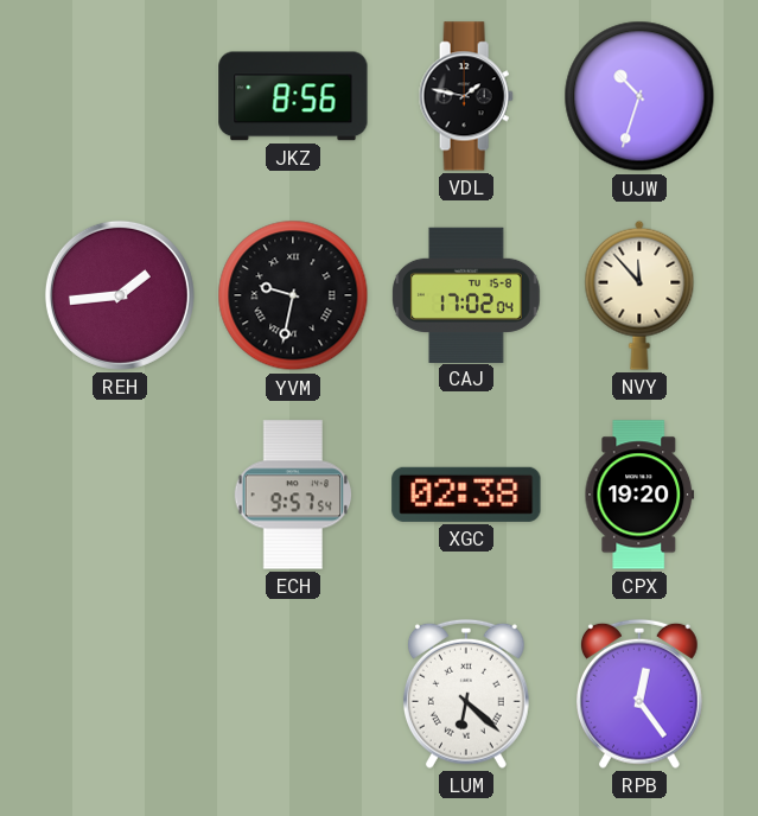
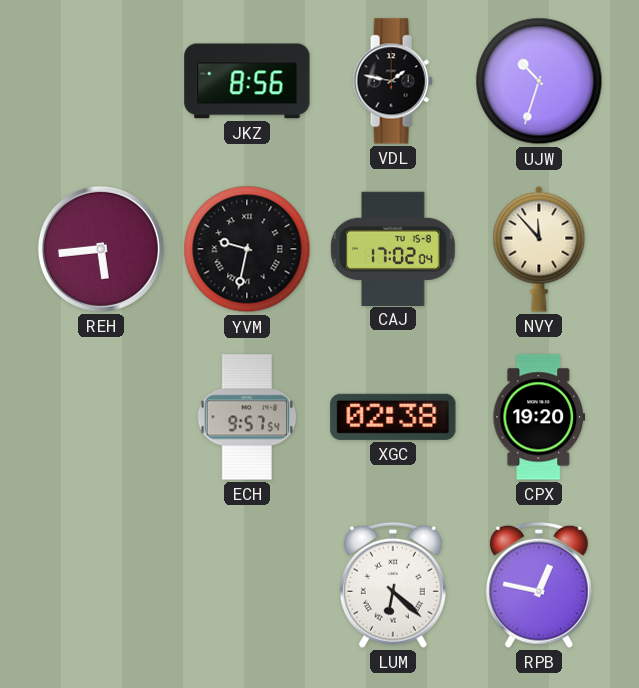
REH: 1:44 -> 5:44
RPB: 12:24 -> 12:47
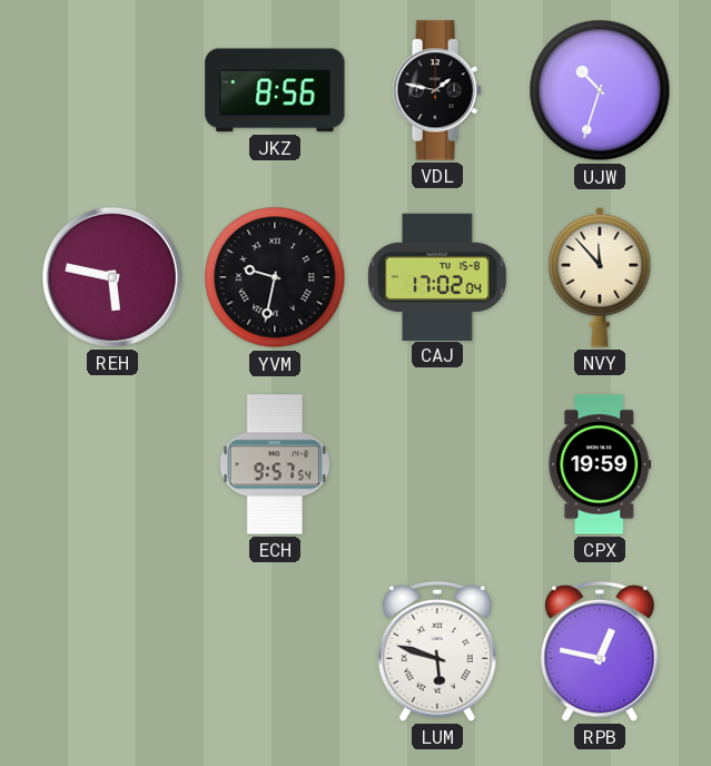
REH: 5:44 -> 5:47
XGC: 02:38 -> none
CPX: 19:20 -> 19:59
LUM: 6:22 -> 5:48
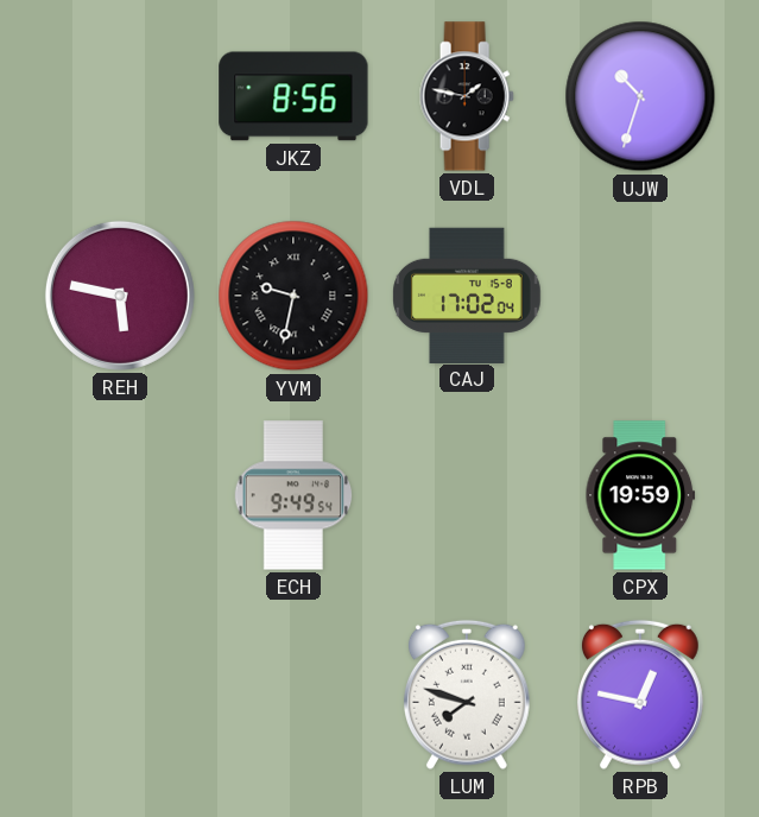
NVY: 11:53 -> none
ECH: 9:57 -> 9:49
LUM: 5:48 -> 7:48
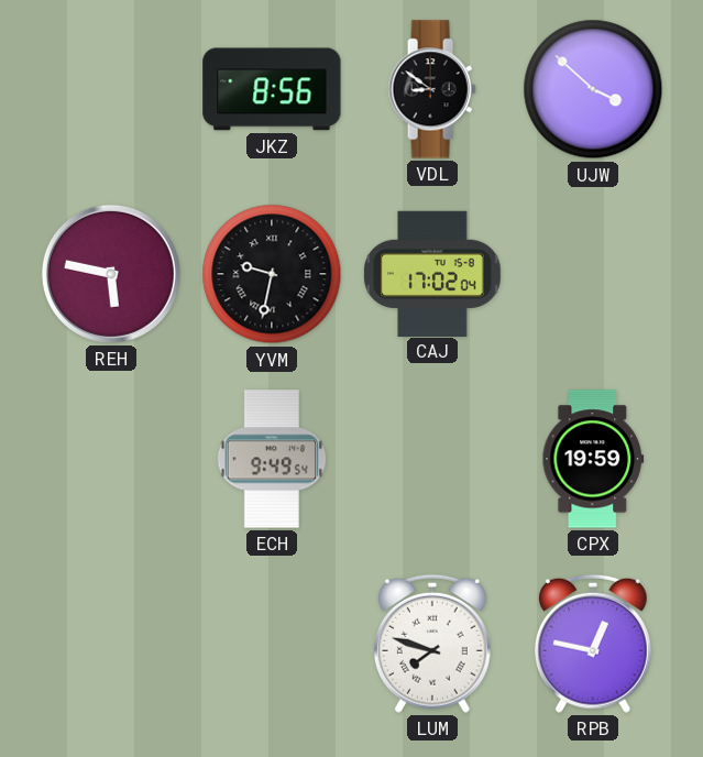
VDL: 1:47 -> 8:51
UJW: 10:33 -> 3:52
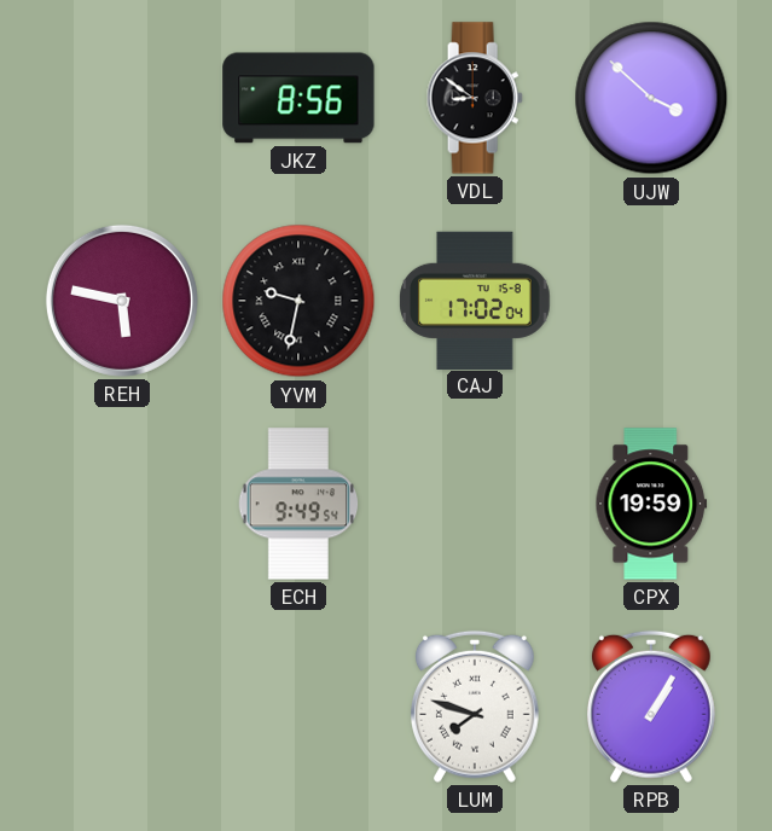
RPB: 12:47 -> 1:05
